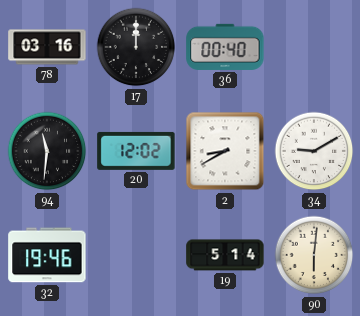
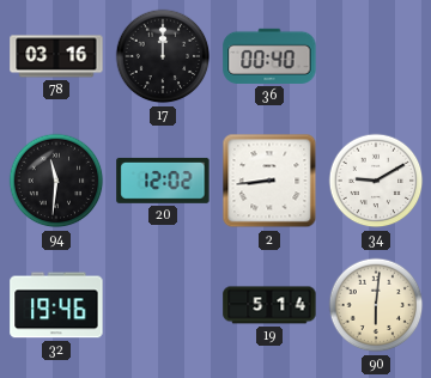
2: 8:40 -> 8:44
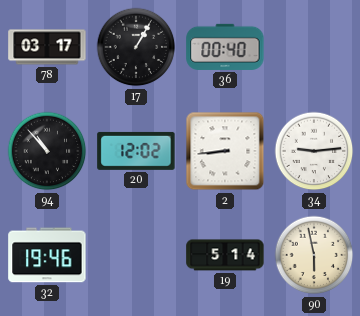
78: 03:16 -> 03:17
17: 12:00 -> 1:05
94: 11:31 -> 10:53
34: 9:10 -> 9:14
90: 6:01 -> 5:58
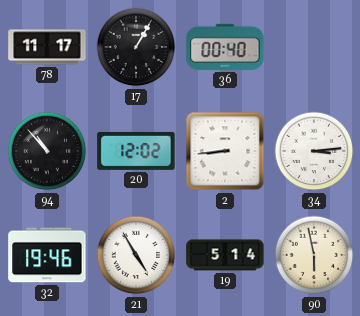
78: 03:17 -> 11:17
34: 9:14 -> 3:14
21: none -> 4:55
